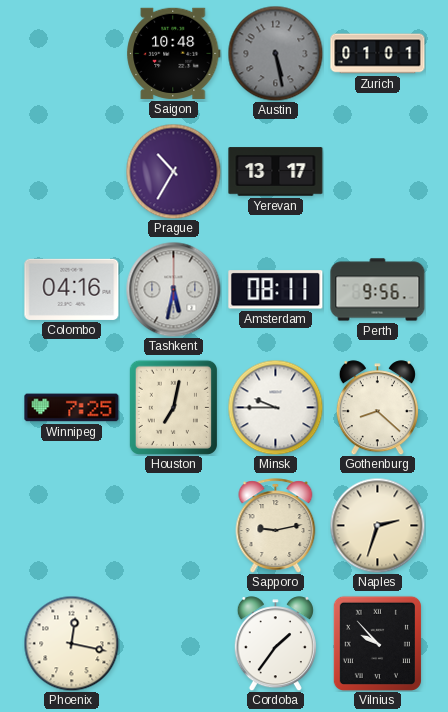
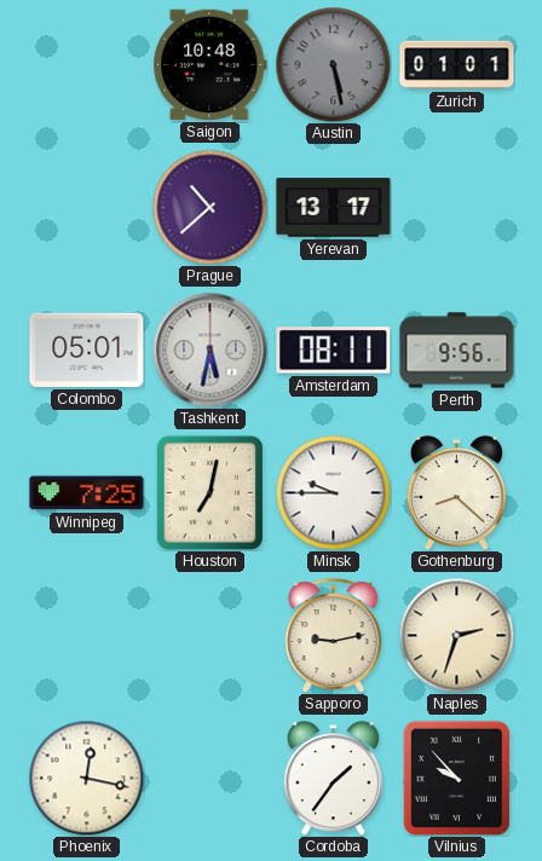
Prague: 10:35 -> 10:38
Colombo: 04:16 -> 05:01
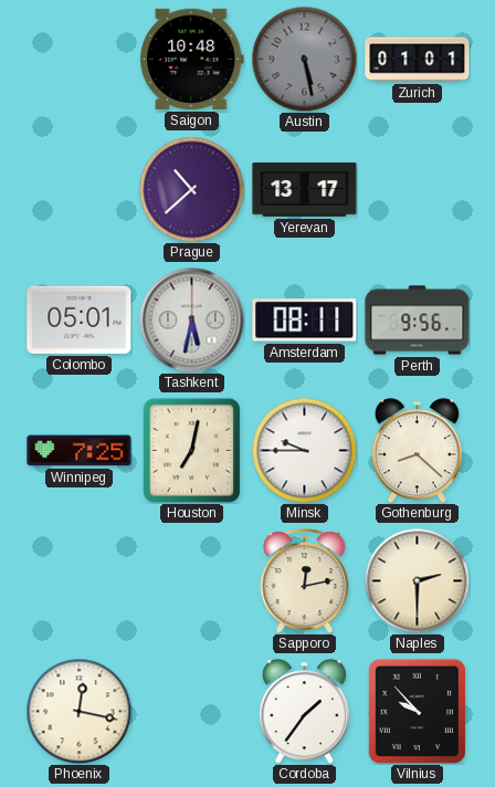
Sapporo: 9:13 -> 12:13
Naples: 2:33 -> 2:30
